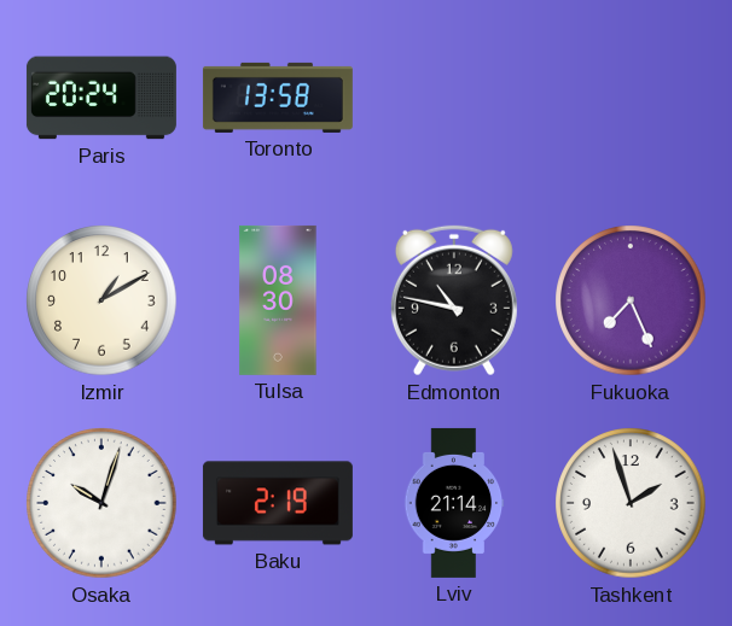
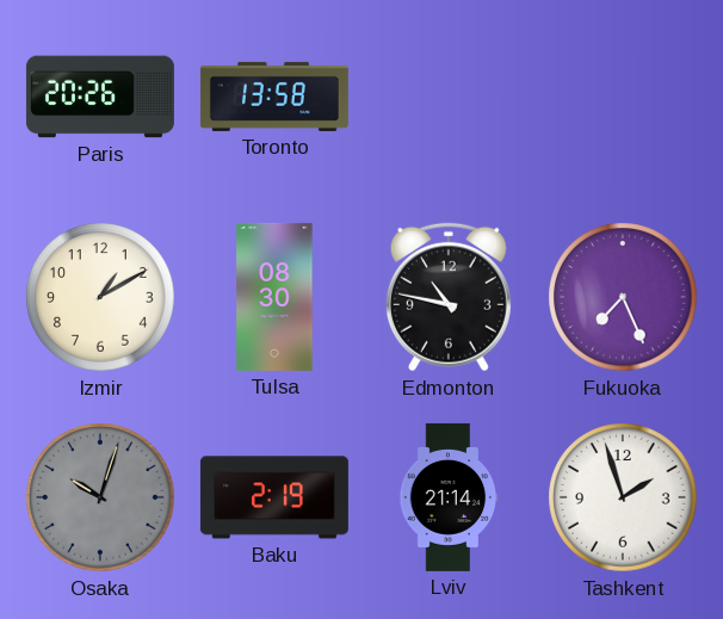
Paris: 20:24 -> 20:26
Osaka dial: white -> grey
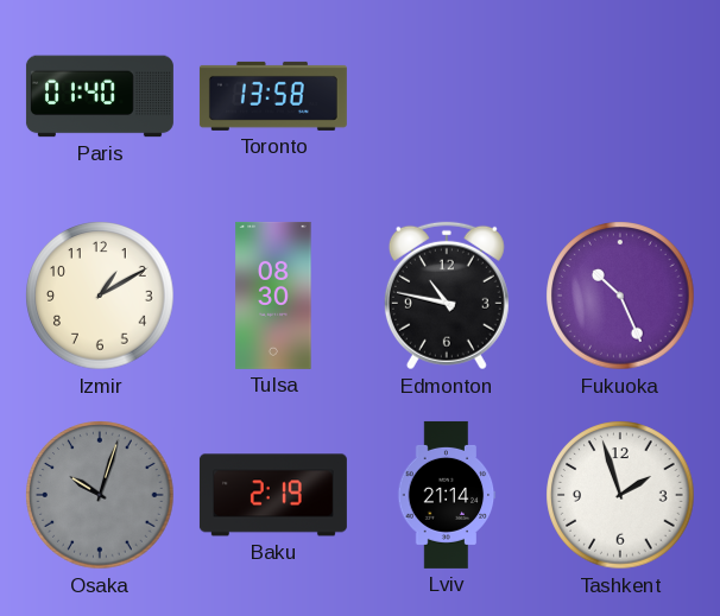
Paris: 20:26 -> 01:40
Fukuoka: 7:26 -> 10:26
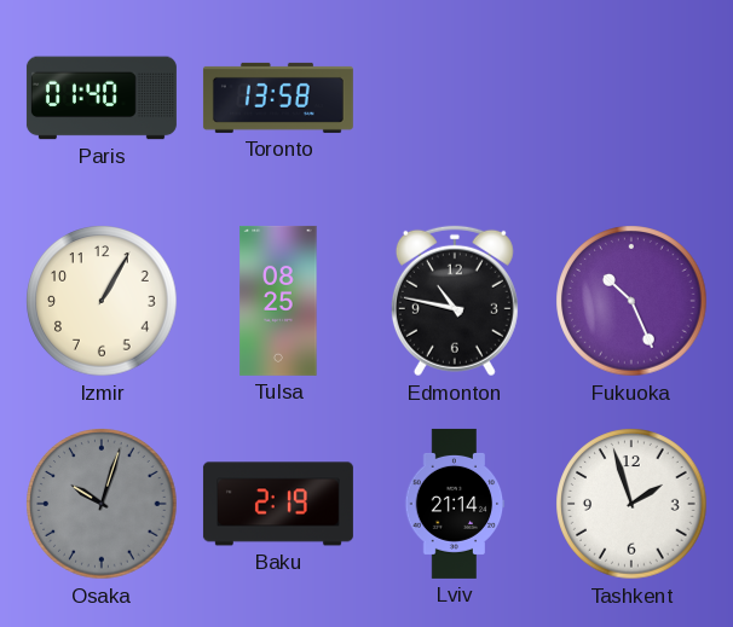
Izmir: 1:10 -> 1:05
Tulsa: 08:30 -> 08:25
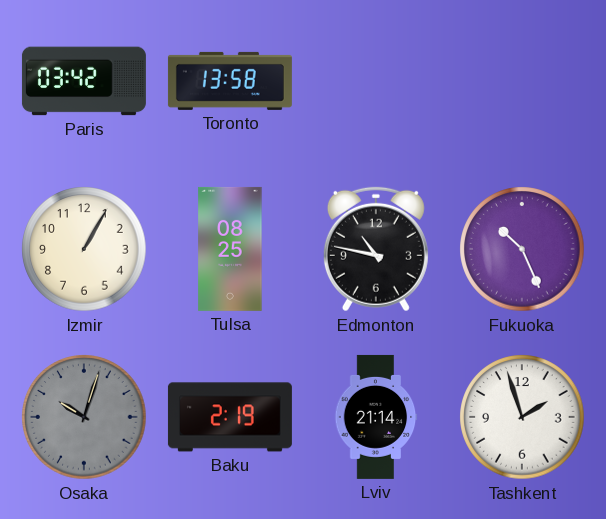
Paris: 01:40 -> 03:42
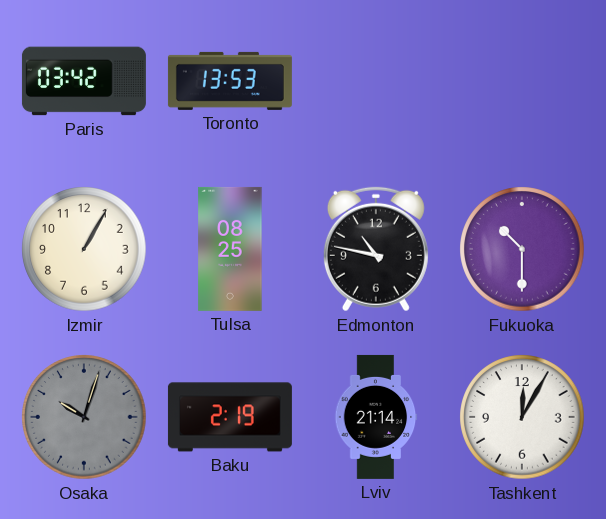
Toronto: 13:58 -> 13:53
Fukuoka: 10:26 -> 10:30
Tashkent: 1:57 -> 12:05
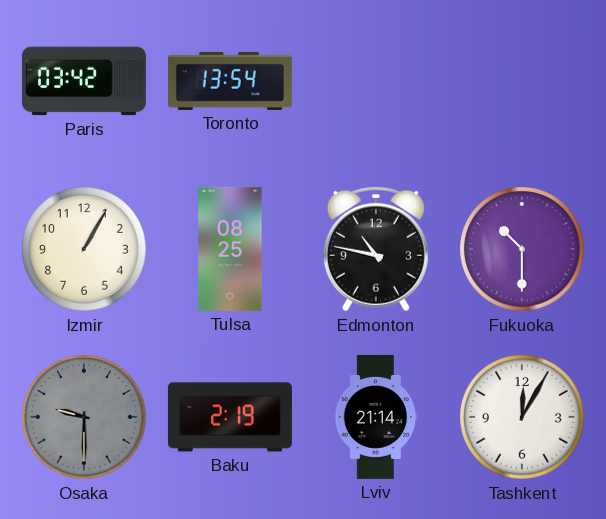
Toronto: 13:53 -> 13:54
Osaka: 10:03 -> 9:30
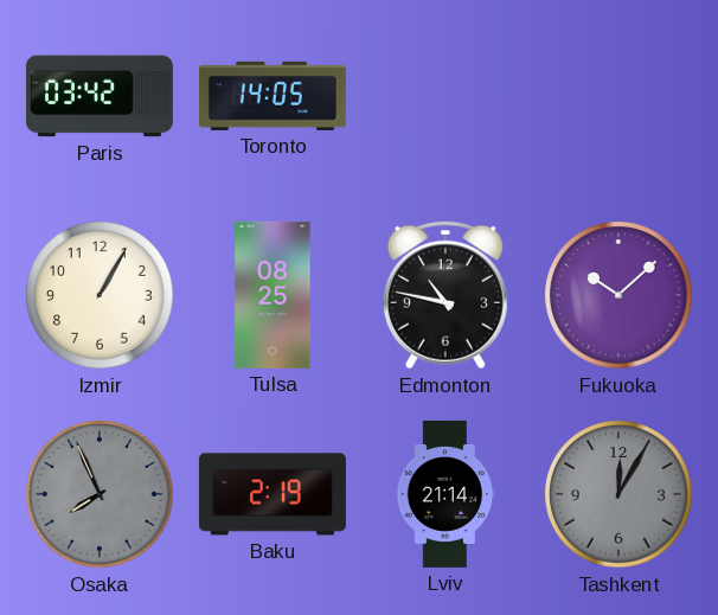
Toronto: 13:54 -> 14:05
Fukuoka: 10:30 -> 10:08
Osaka: 9:30 -> 7:56
Tashkent dial: white -> grey
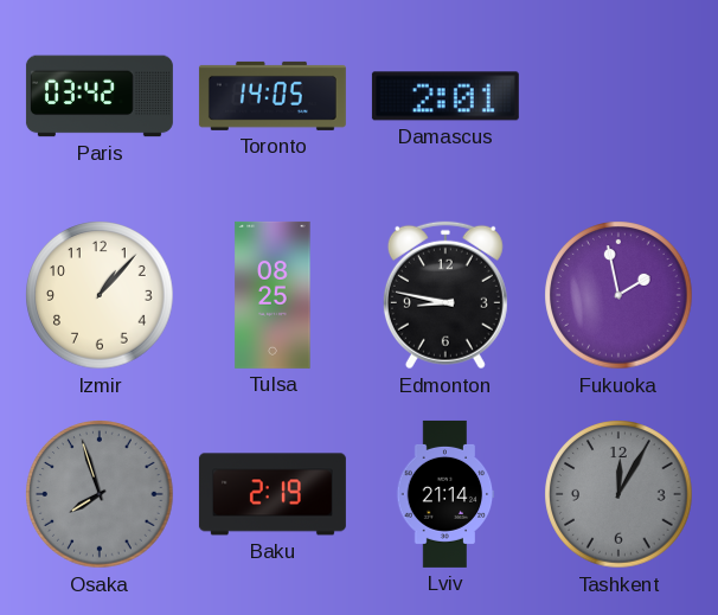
Damascus: none -> 2:01
Izmir: 1:05 -> 1:07
Edmonton: 10:47 -> 8:47
Fukuoka: 10:08 -> 1:58
Osaka: 7:56 -> 7:57
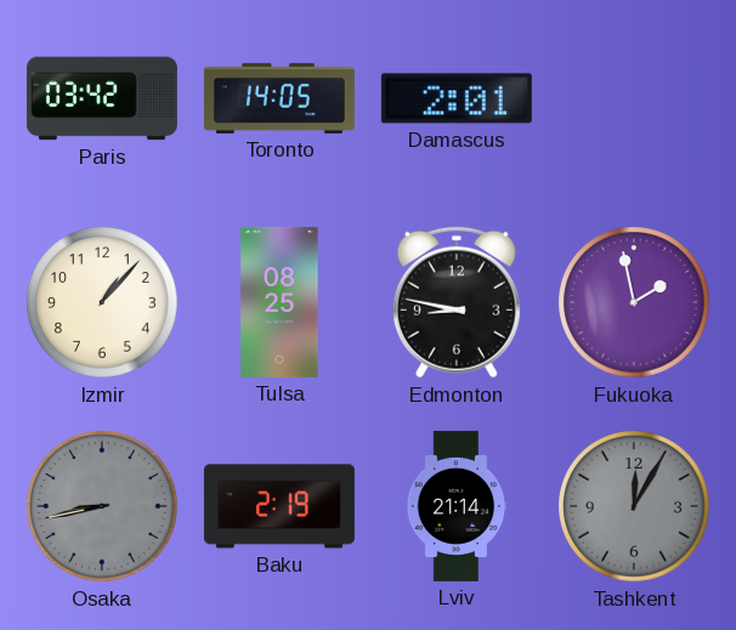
Osaka: 7:57 -> 8:43
